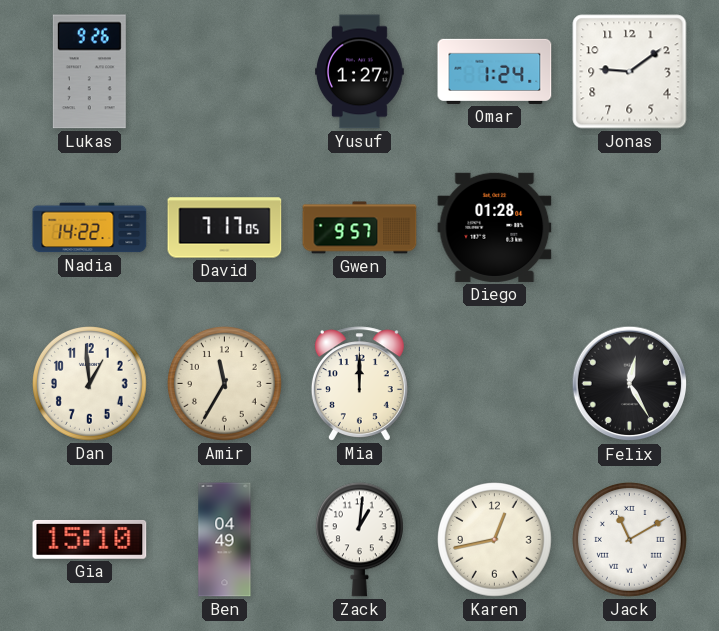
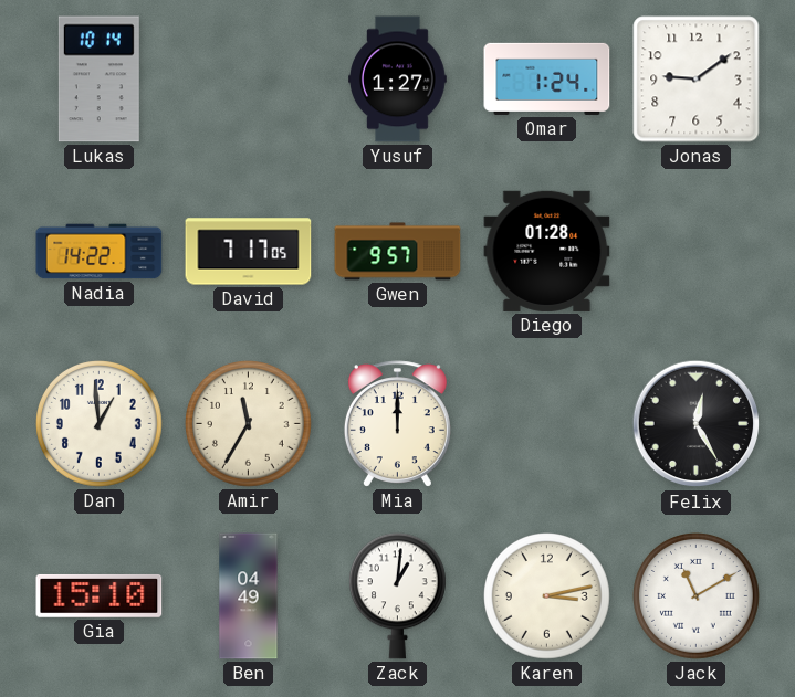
Lukas: 9:26 -> 10:14
Karen: 12:43 -> 3:13
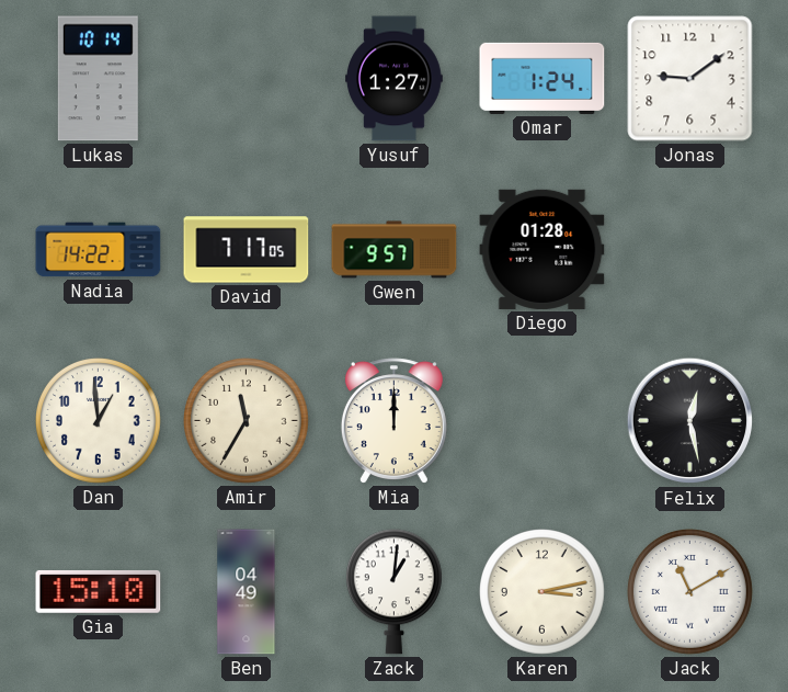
Felix: 12:25 -> 12:28
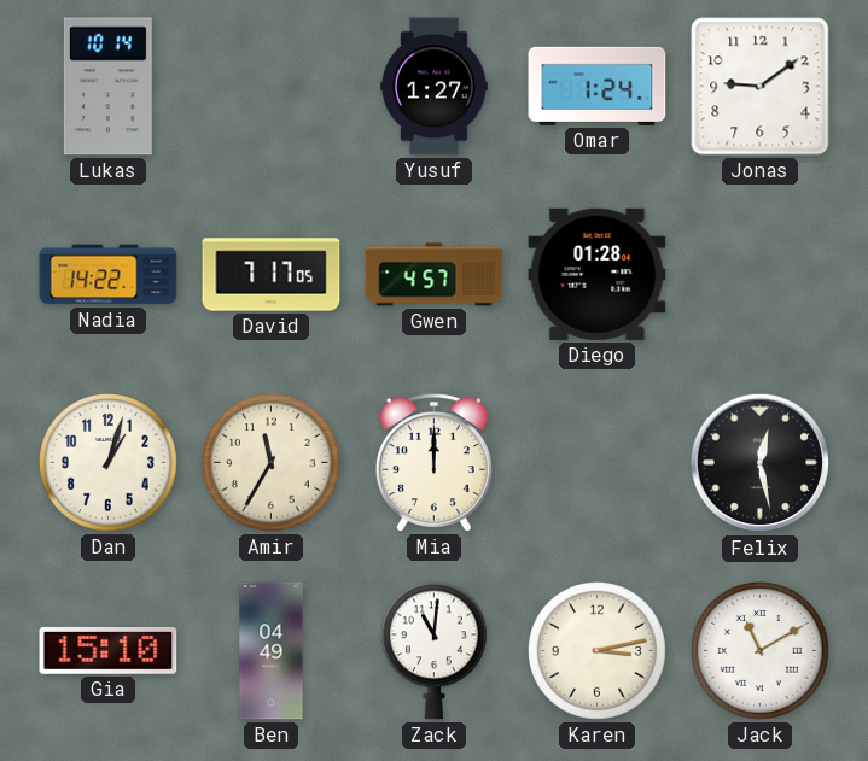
Gwen: 9:57 -> 4:57
Dan: 12:59 -> 1:03
Zack: 1:01 -> 11:01
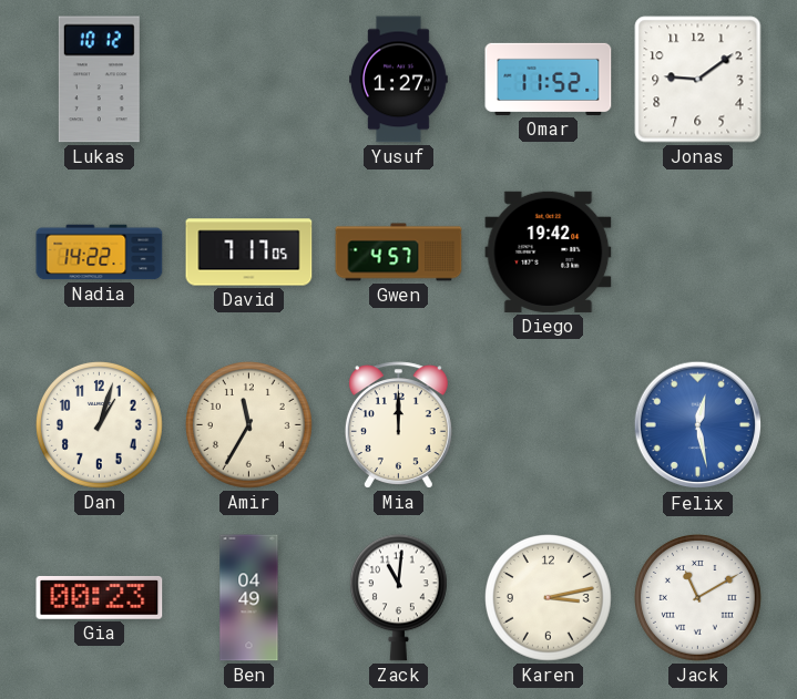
Lukas: 10:14 -> 10:12
Omar: 1:24 -> 11:52
Diego: 01:28 -> 19:42
Felix dial: black -> blue
Gia: 15:10 -> 00:23
